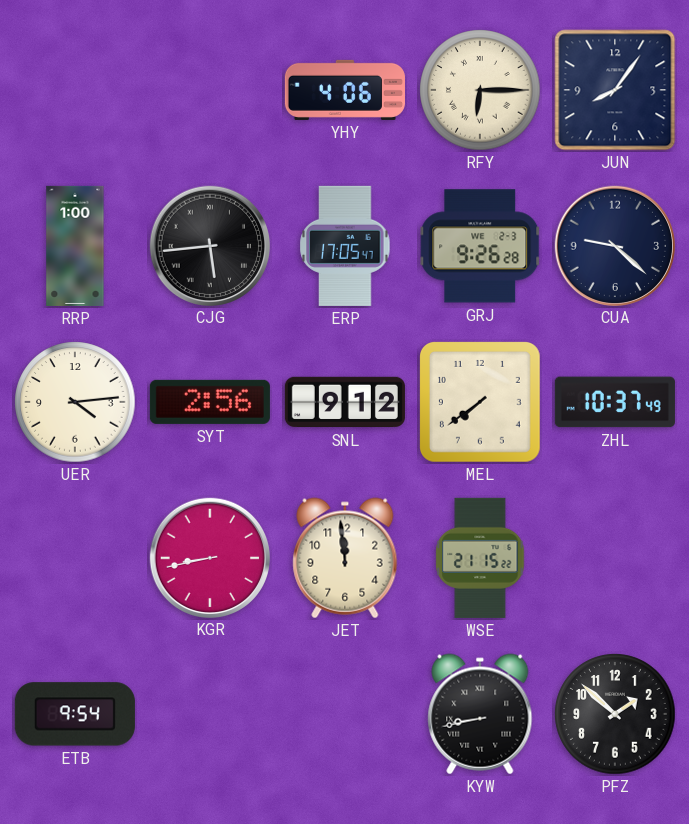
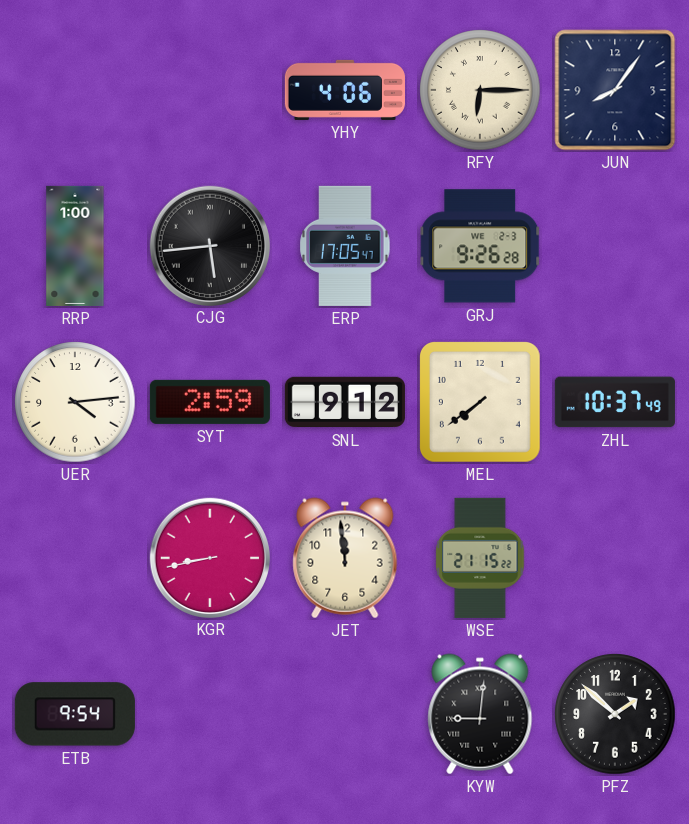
CUA: 9:22 -> none
SYT: 2:56 -> 2:59
KYW: 8:43 -> 9:01
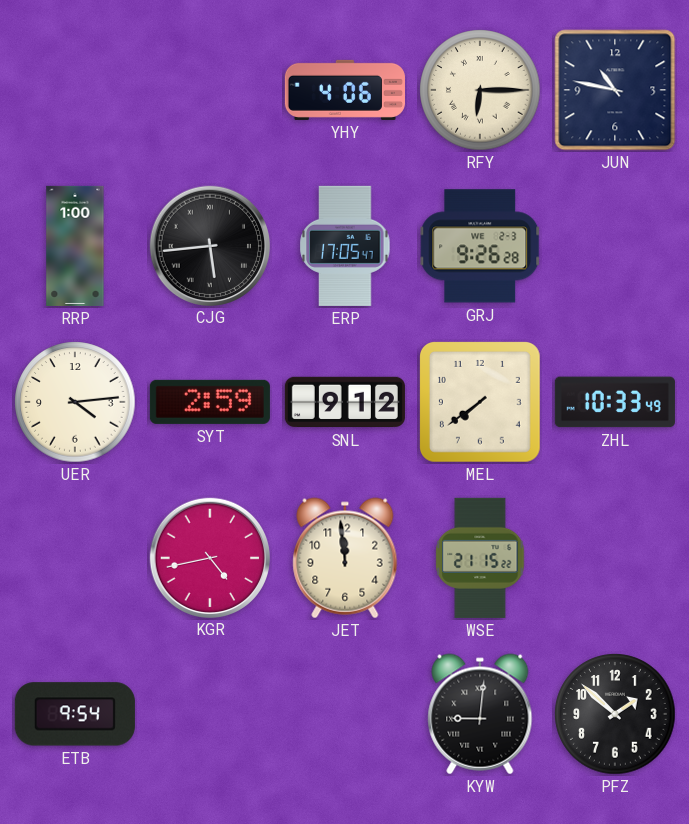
JUN: 8:06 -> 10:47
ZHL: 10:37 -> 10:33
KGR: 8:43 -> 4:43
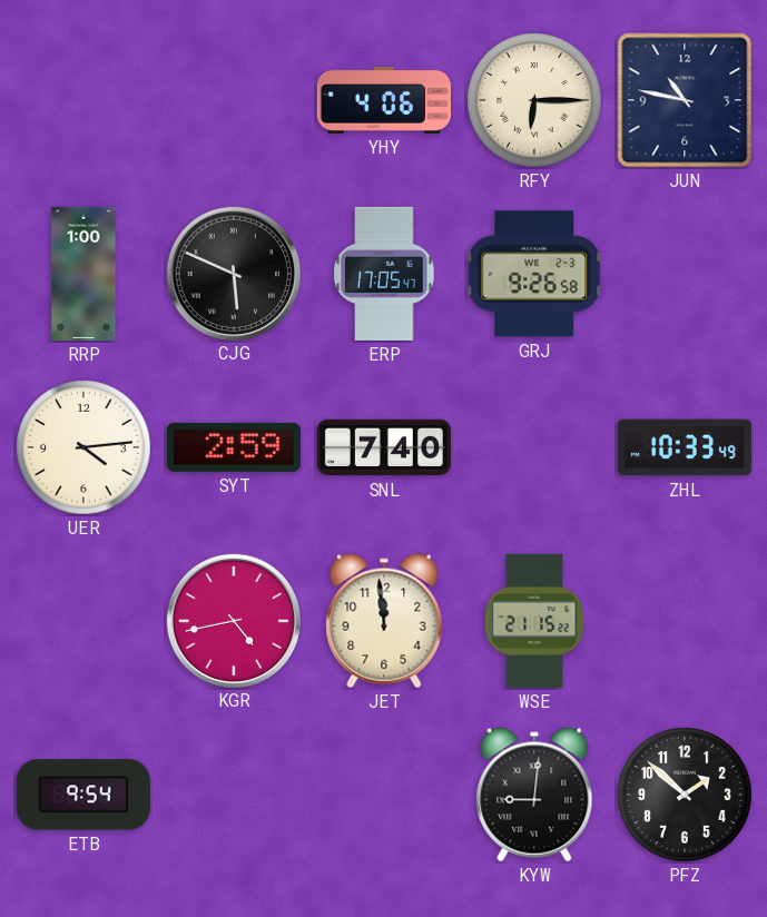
CJG: 5:44 -> 5:49
GRJ: 9:26:28 -> 9:26:58
SNL: 9:12 -> 7:40
MEL: 7:39 -> none
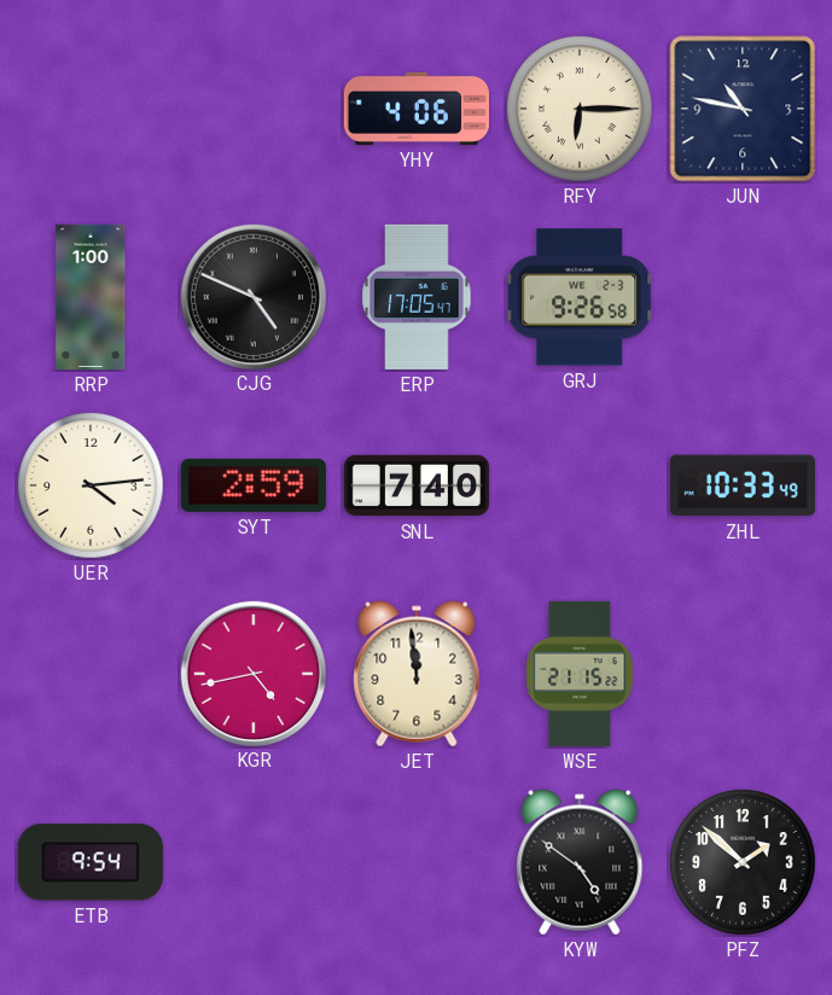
CJG: 5:49 -> 4:49
KYW: 9:01 -> 4:51
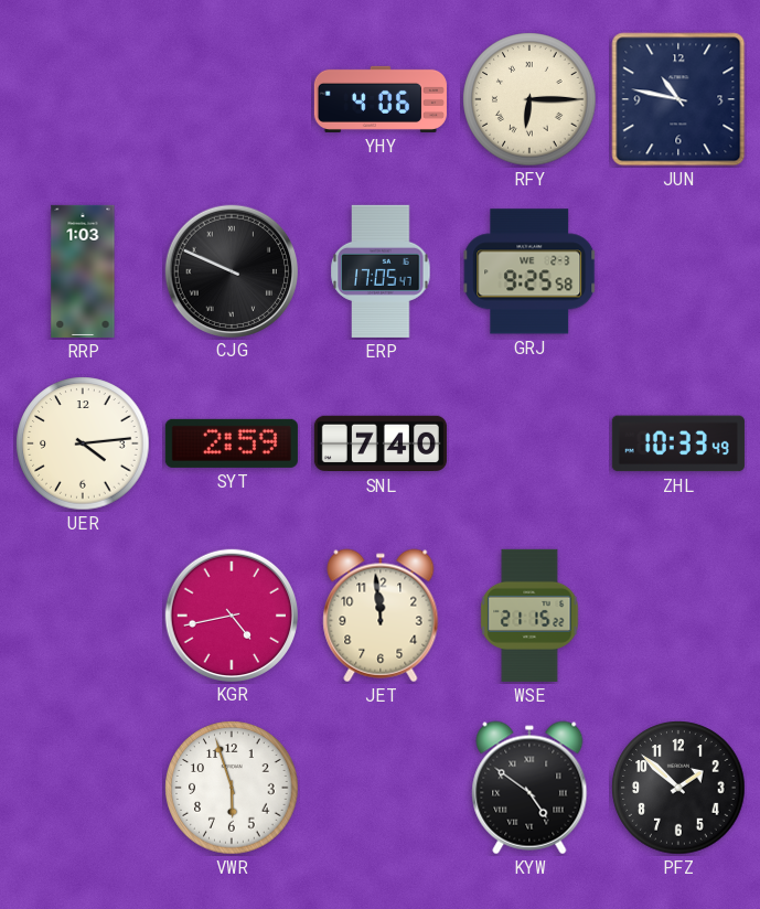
RRP: 1:00 -> 1:03
CJG: 4:49 -> 9:49
GRJ: 9:26 -> 9:25
ETB: 9:54 -> none
VWR: none -> 5:57
